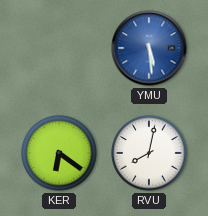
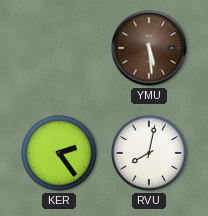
YMU dial: blue -> brown
KER: 6:21 -> 2:24
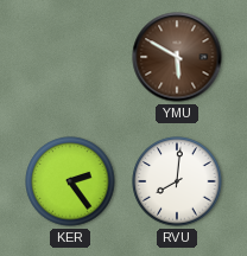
YMU: 5:29 -> 5:50
RVU: 8:02 -> 8:01
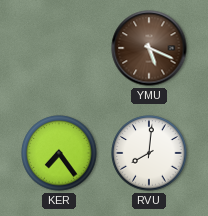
YMU: 5:50 -> 5:19
KER: 2:24 -> 7:24
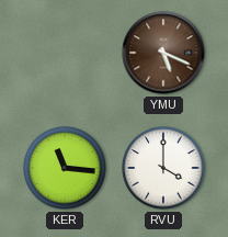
KER: 7:24 -> 11:16
RVU: 8:01 -> 4:00
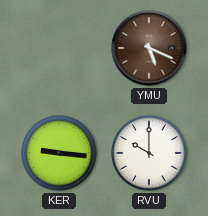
KER: 11:16 -> 9:16
RVU: 4:00 -> 10:00
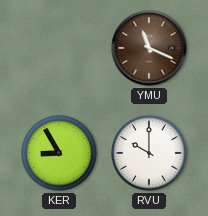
YMU: 5:19 -> 11:19
KER: 9:16 -> 8:55
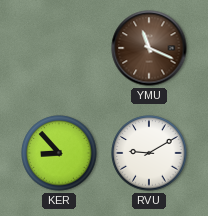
KER: 8:55 -> 8:53
RVU: 10:00 -> 9:10
